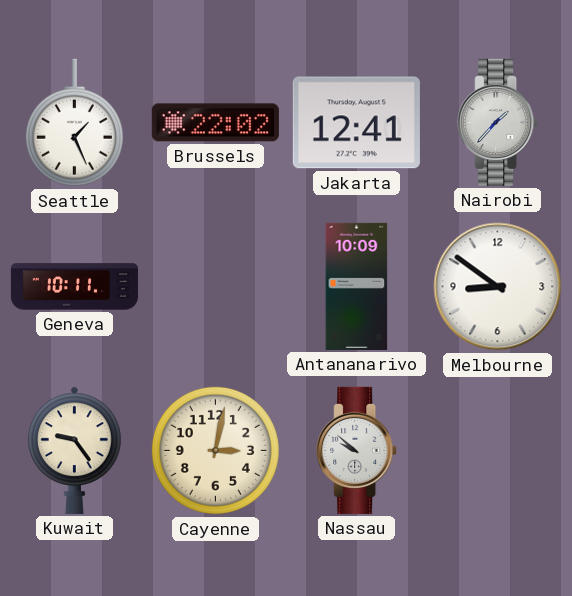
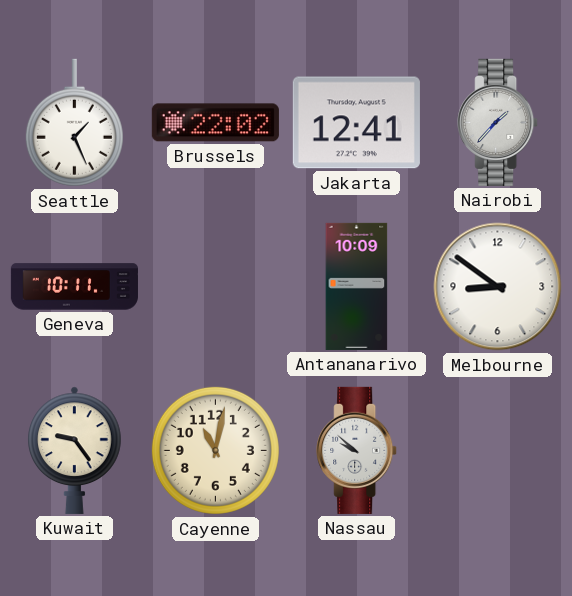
Cayenne: 3:02 -> 11:02
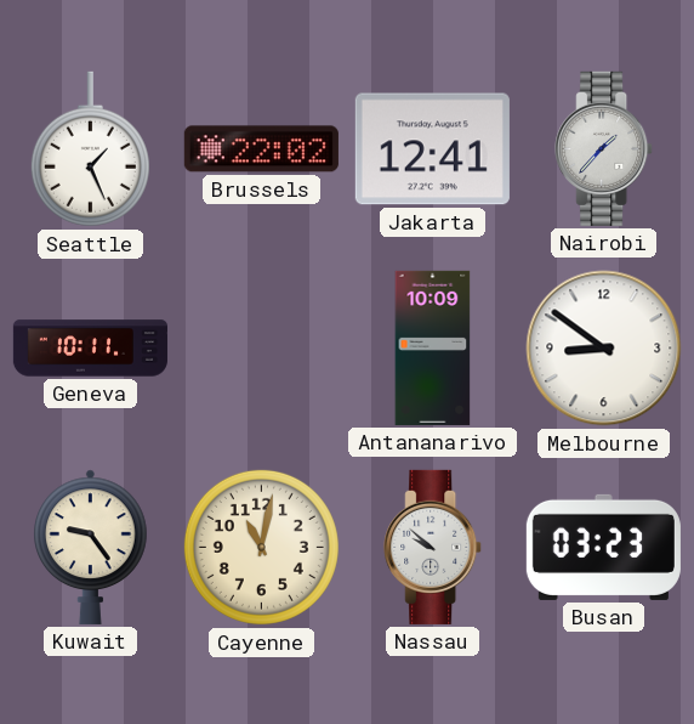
Busan: none -> 03:23
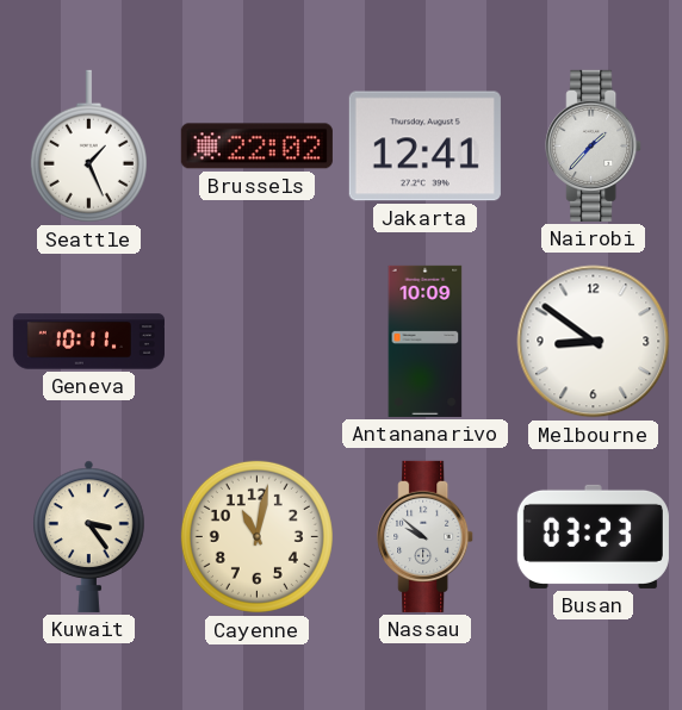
Kuwait: 9:24 -> 3:24
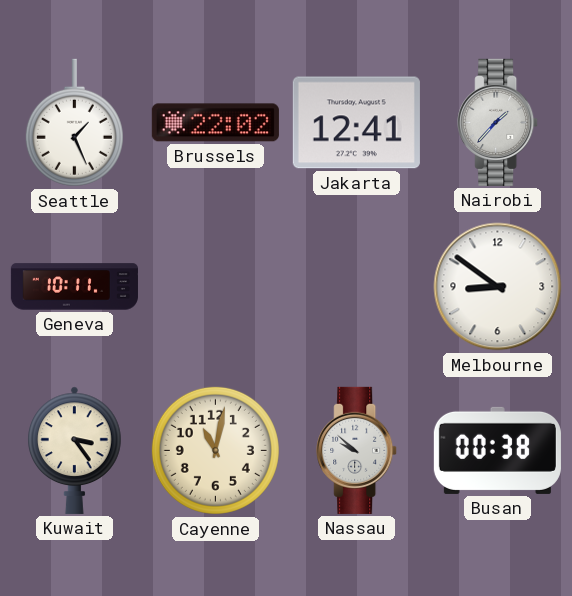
Antananarivo: 10:09 -> none
Busan: 03:23 -> 00:38
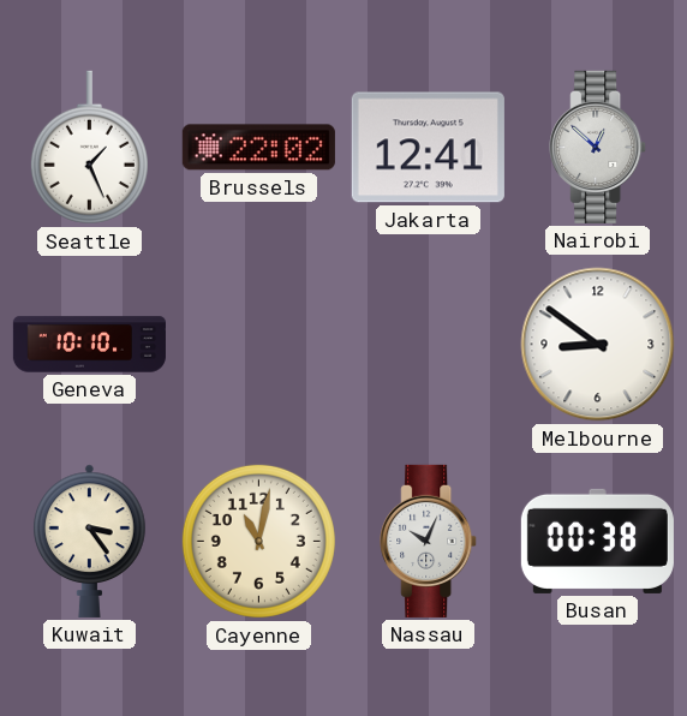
Nairobi: 1:37 -> 12:52
Geneva: 10:11 -> 10:10
Nassau: 9:52 -> 10:04
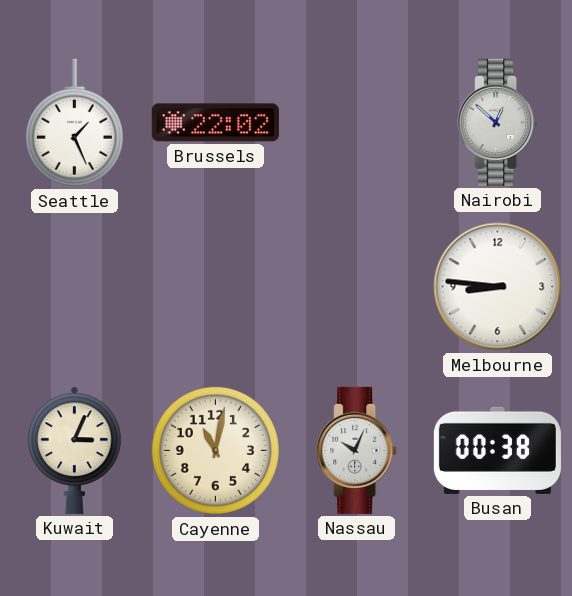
Jakarta: 12:41 -> none
Geneva: 10:10 -> none
Melbourne: 8:51 -> 8:46
Kuwait: 3:24 -> 3:04
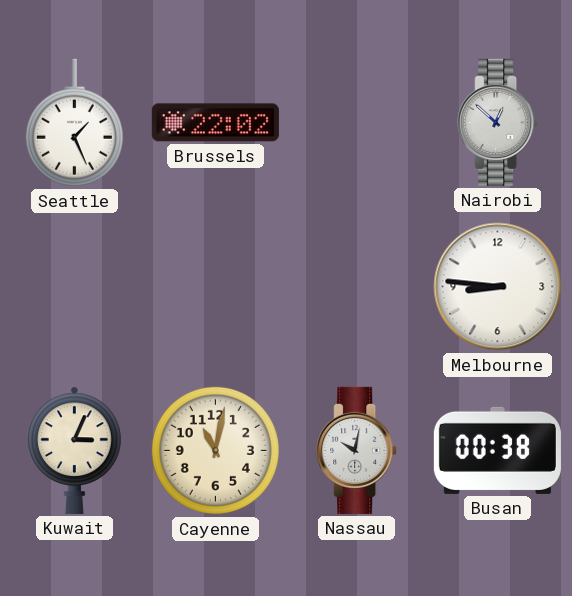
Nassau: 10:04 -> 10:02
